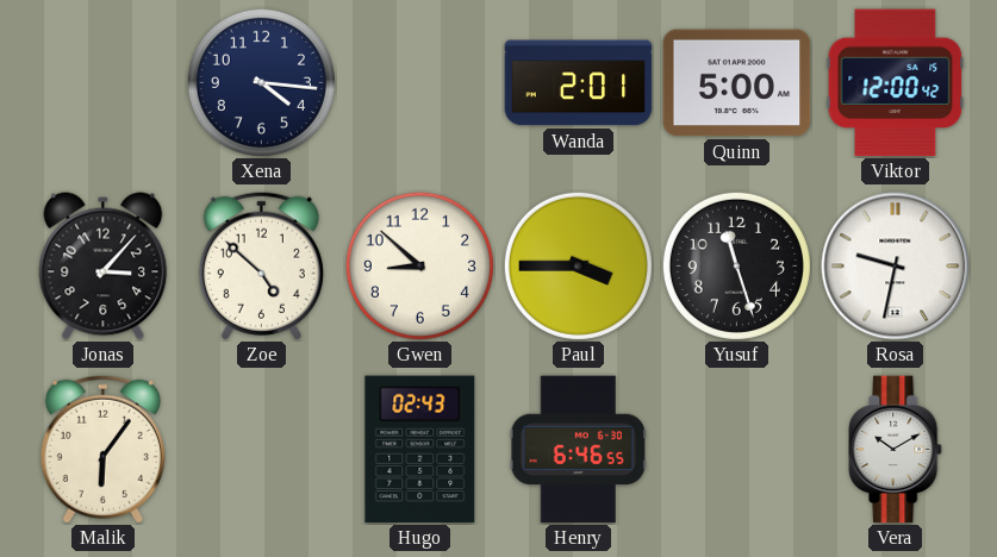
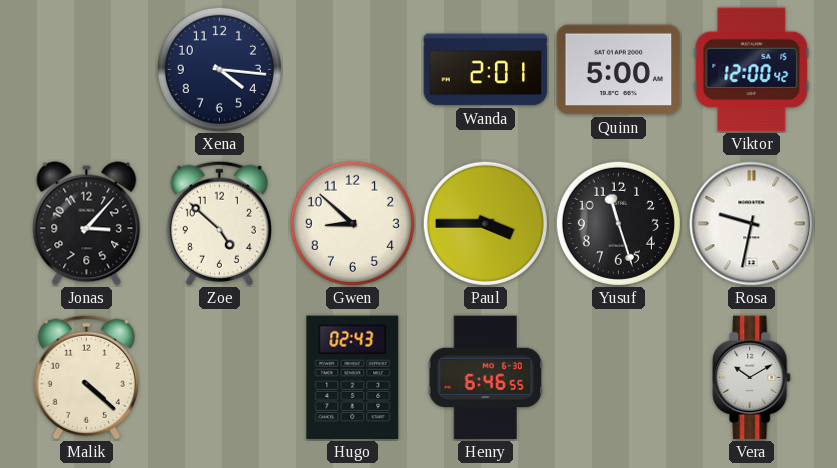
Malik: 6:06 -> 4:22
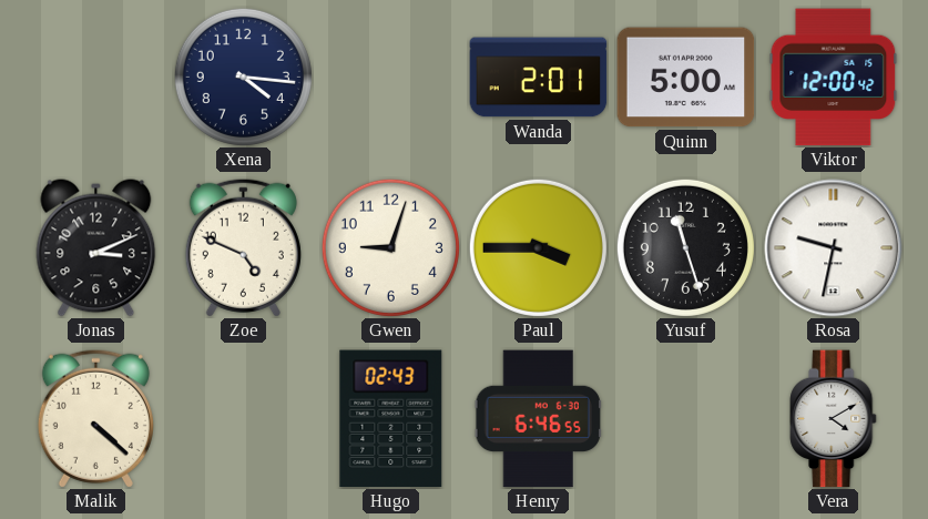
Jonas: 3:07 -> 3:11
Zoe: 4:52 -> 4:49
Gwen: 8:52 -> 9:03
Vera: 10:10 -> 4:10
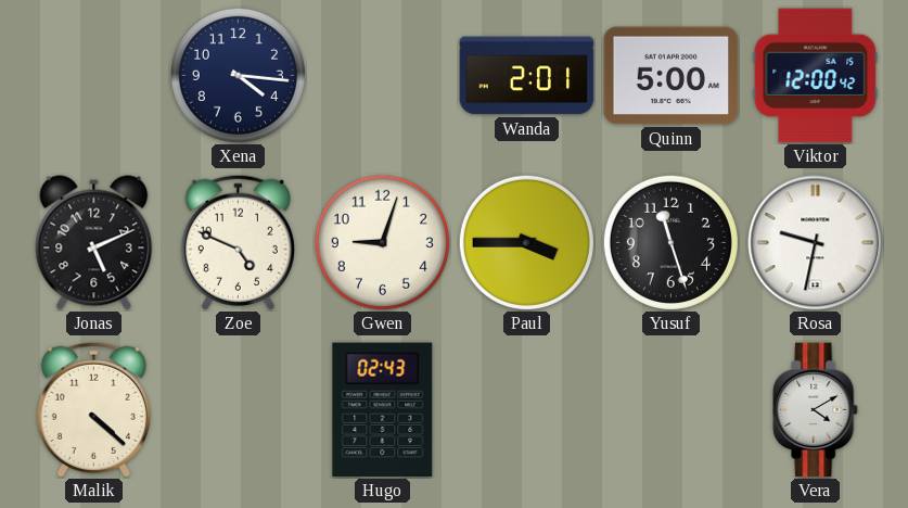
Jonas: 3:11 -> 5:11
Henry: 6:46 -> none
